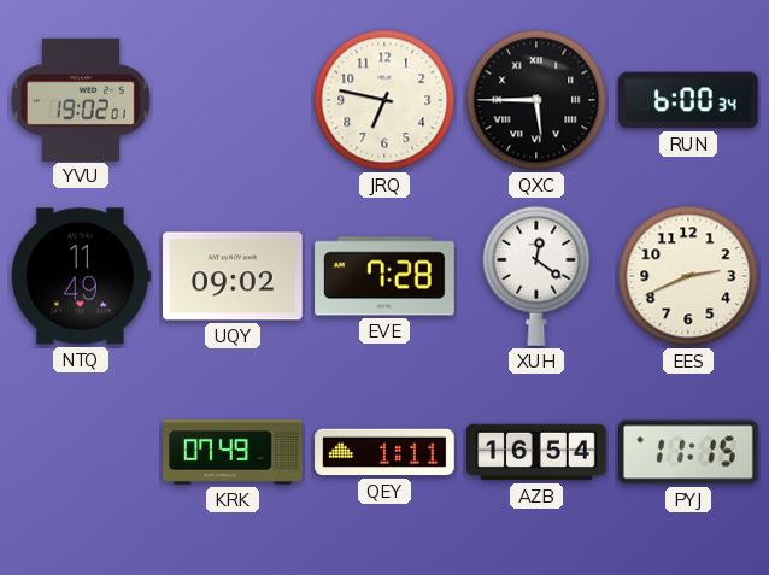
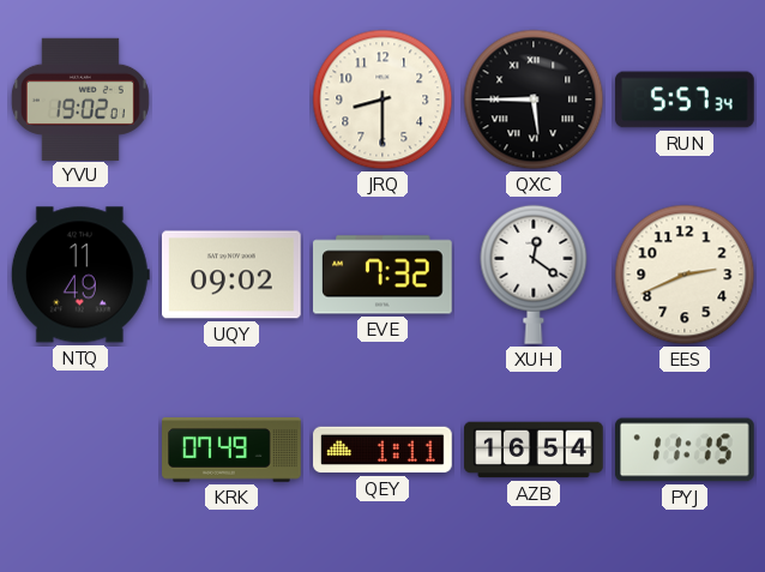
JRQ: 6:47 -> 8:30
RUN: 6:00 -> 5:57
EVE: 7:28 -> 7:32
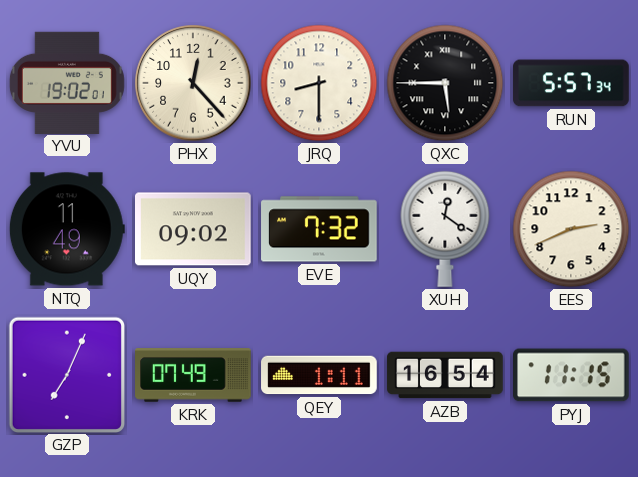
PHX: none -> 12:23
GZP: none -> 7:04
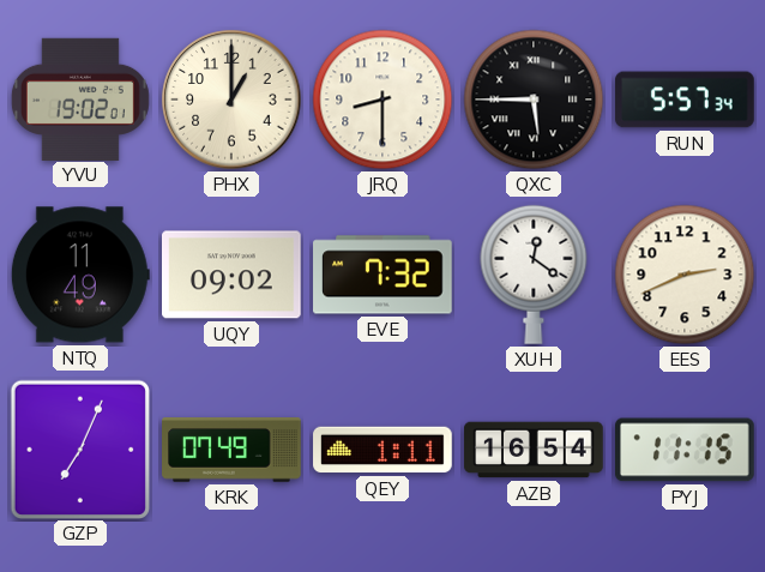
PHX: 12:23 -> 1:00
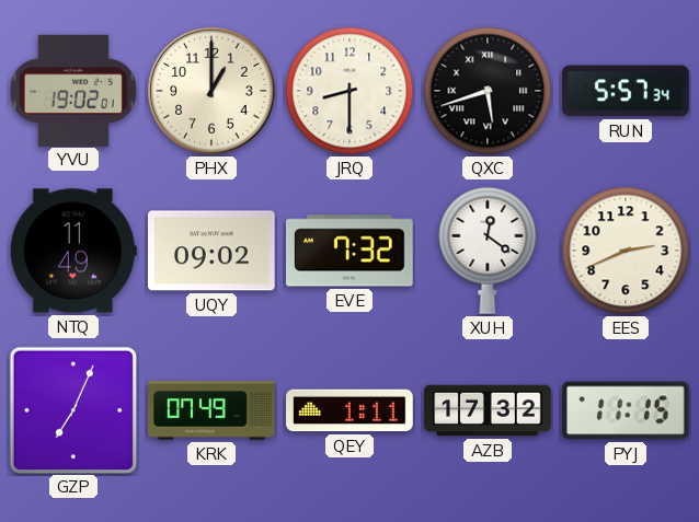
QXC: 5:45 -> 5:42
AZB: 16:54 -> 17:32
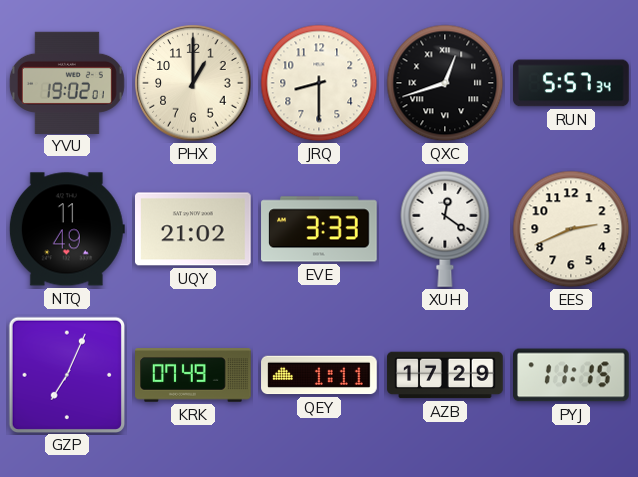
QXC: 5:42 -> 12:42
UQY: 09:02 -> 21:02
EVE: 7:32 -> 3:33
AZB: 17:32 -> 17:29
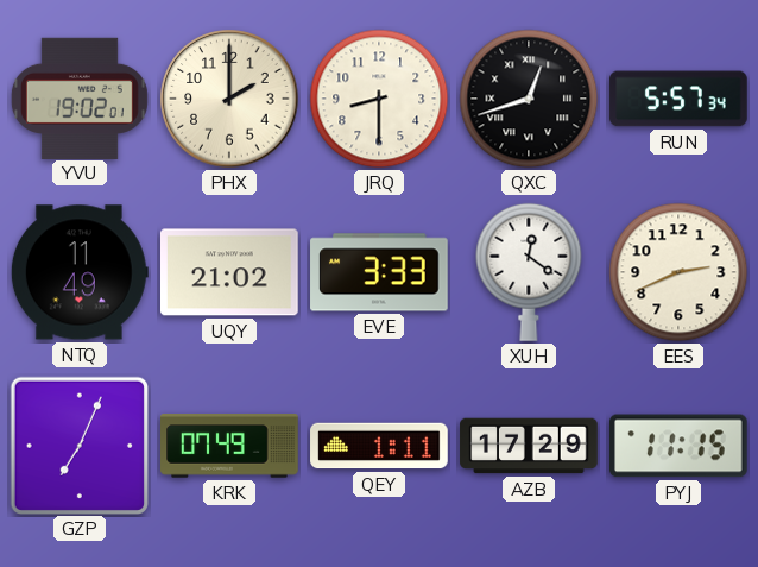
PHX: 1:00 -> 2:00
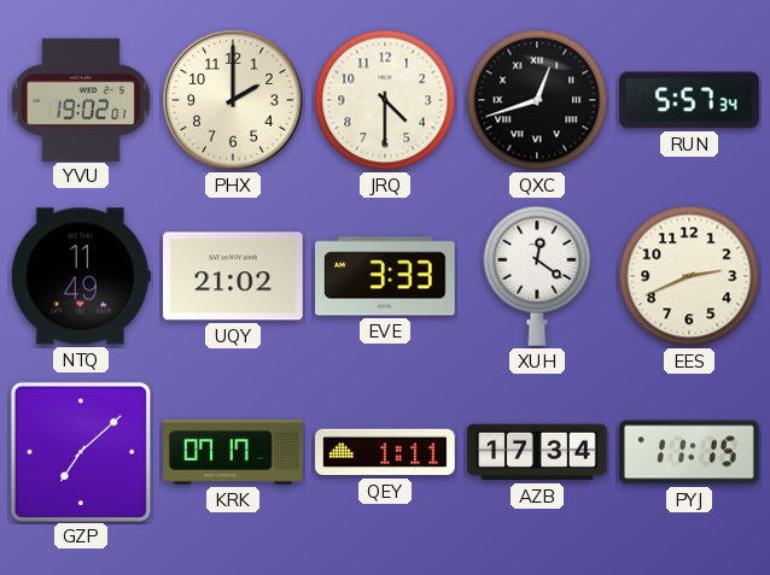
JRQ: 8:30 -> 4:30
GZP: 7:04 -> 7:08
KRK: 07:49 -> 07:17
AZB: 17:29 -> 17:34
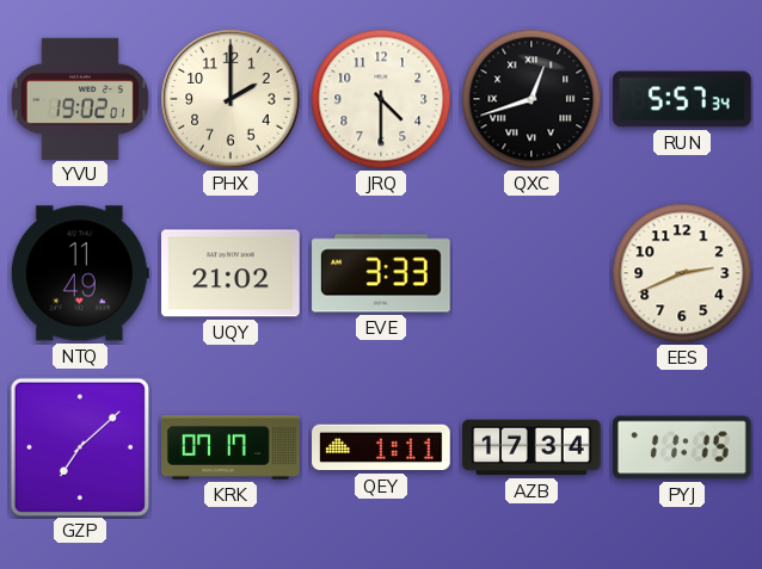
XUH: 12:21 -> none
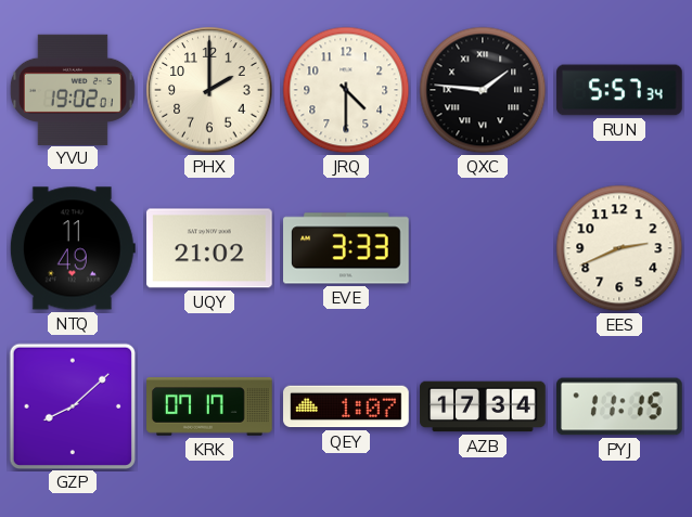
QXC: 12:42 -> 1:46
GZP: 7:08 -> 8:08
QEY: 1:11 -> 1:07
